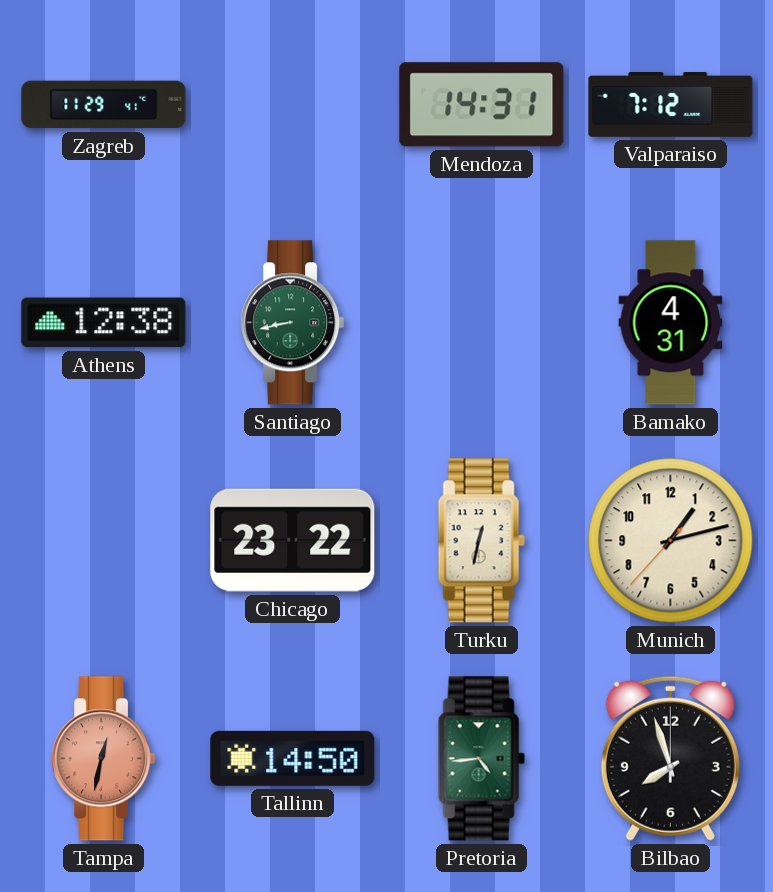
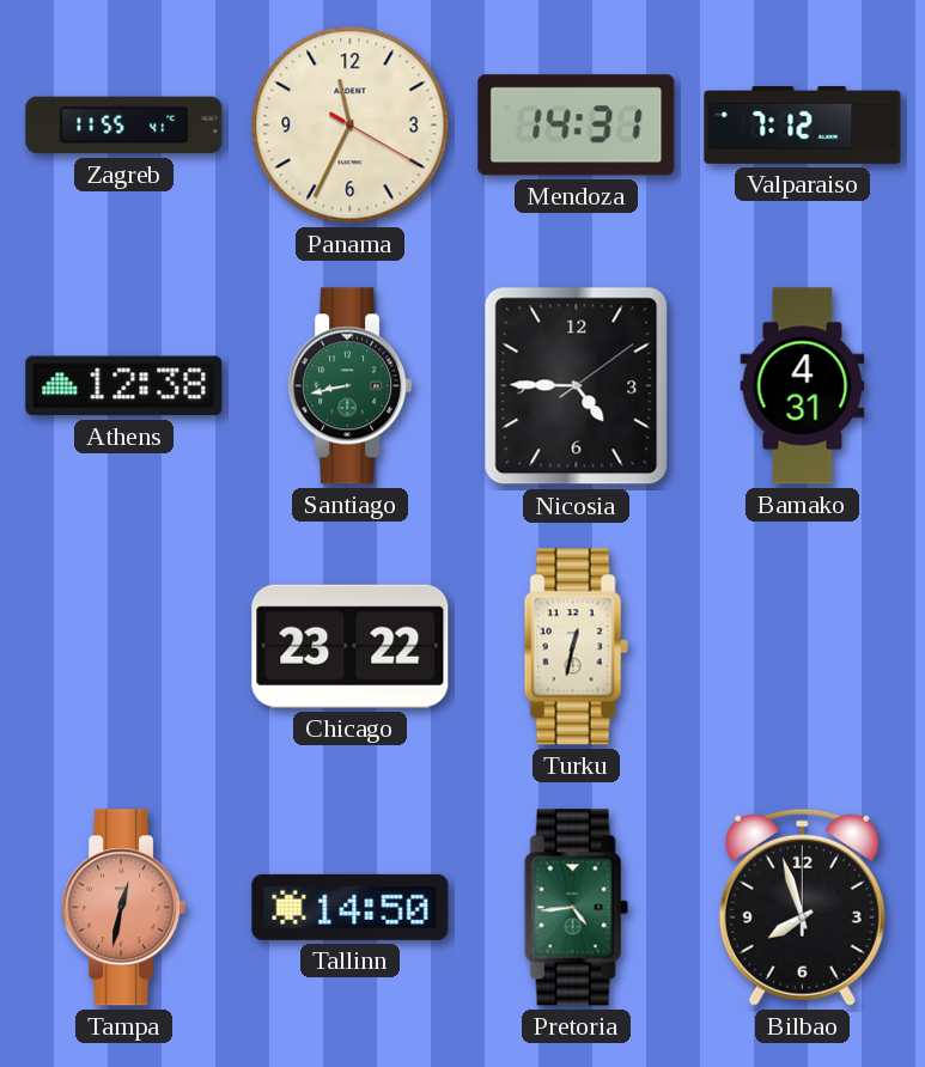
Zagreb: 11:29 -> 11:55
Panama: none -> 11:34
Nicosia: none -> 4:45
Munich: 1:12 -> none
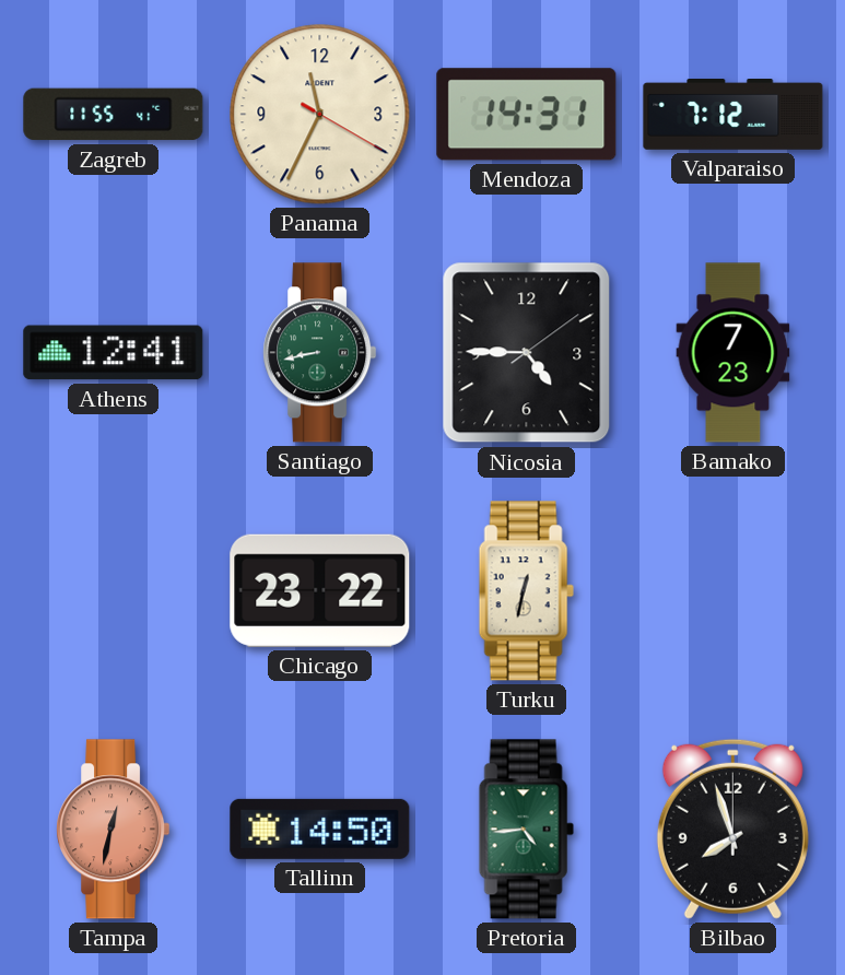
Athens: 12:38 -> 12:41
Bamako: 4:31 -> 7:23
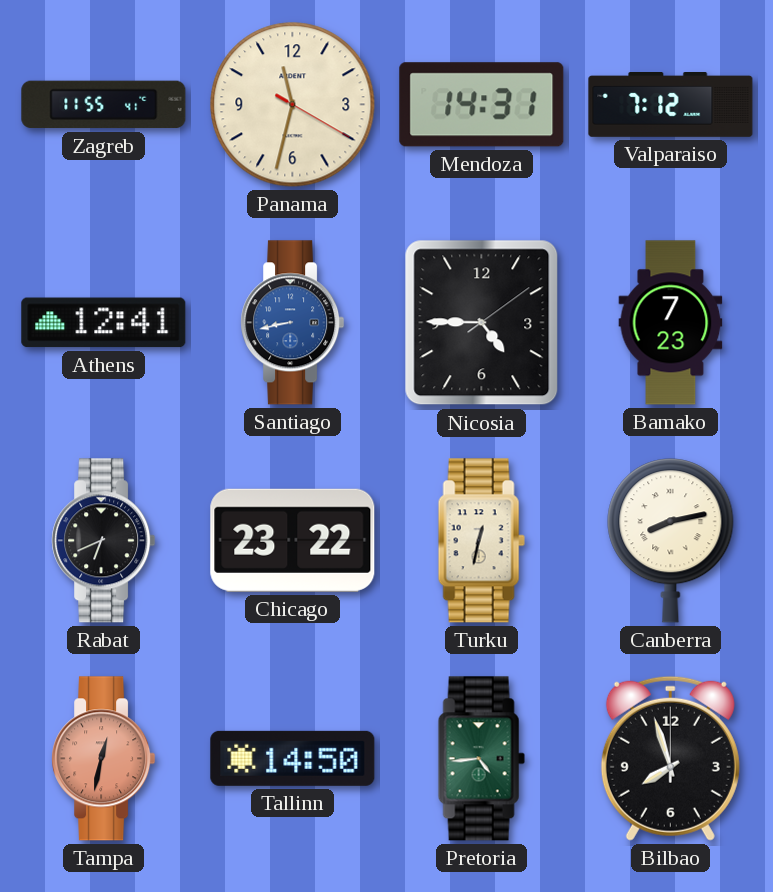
Panama: 11:34 -> 11:32
Santiago dial: green -> blue
Rabat: none -> 6:41
Canberra: none -> 8:13
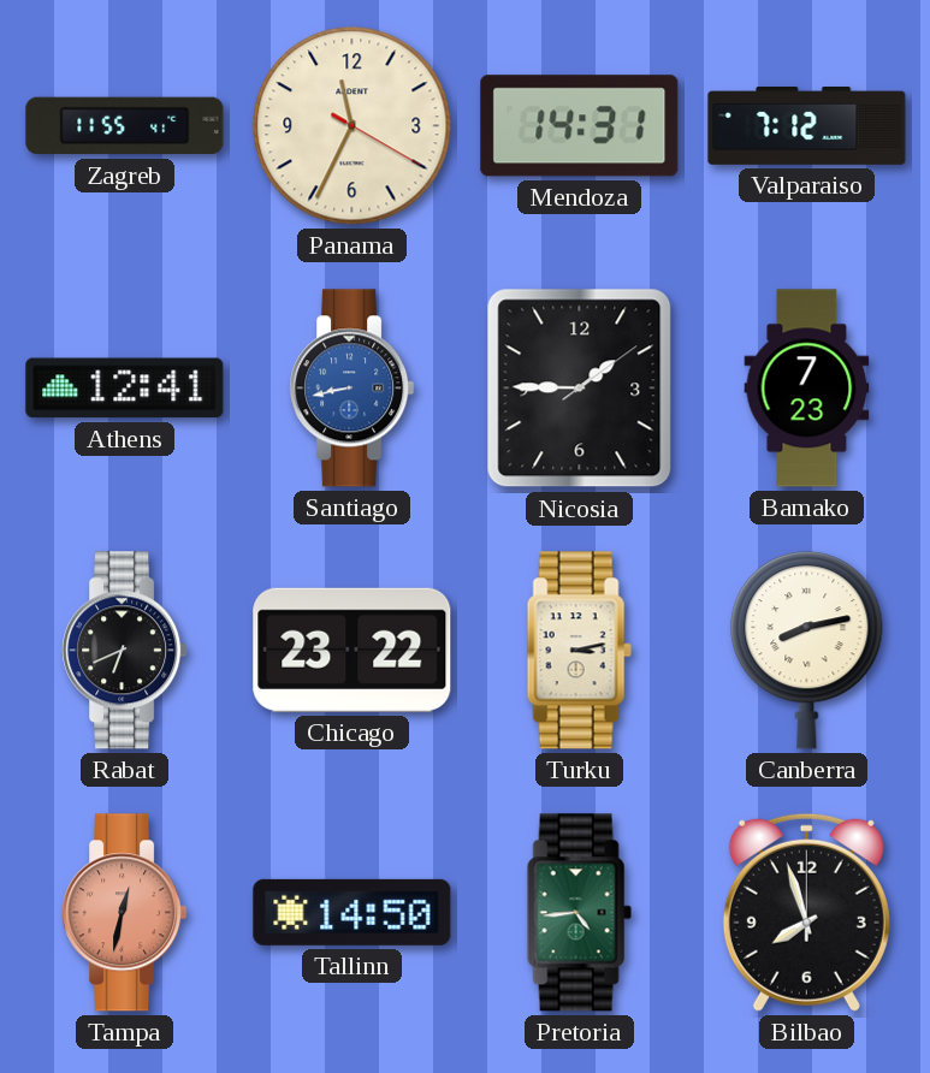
Panama: 11:32 -> 11:34
Nicosia: 4:45 -> 1:45
Turku: 12:32 -> 3:13
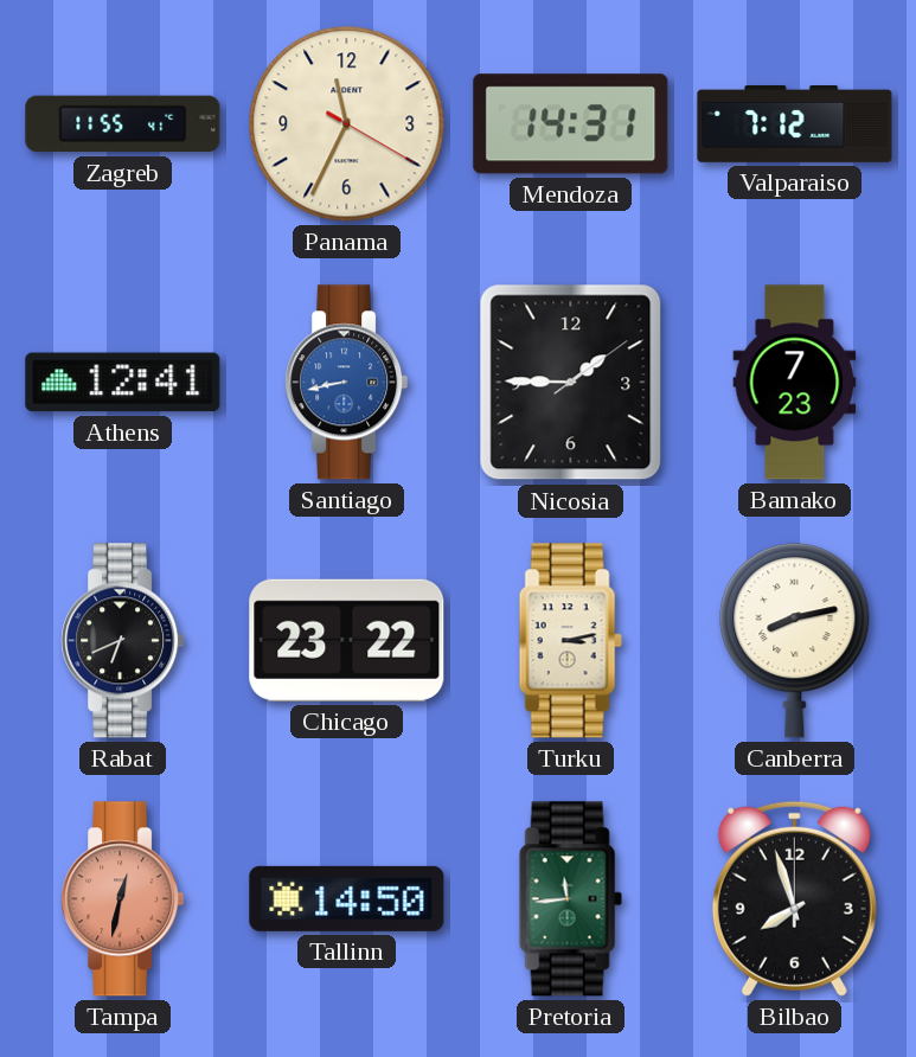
Pretoria: 4:44 -> 11:44
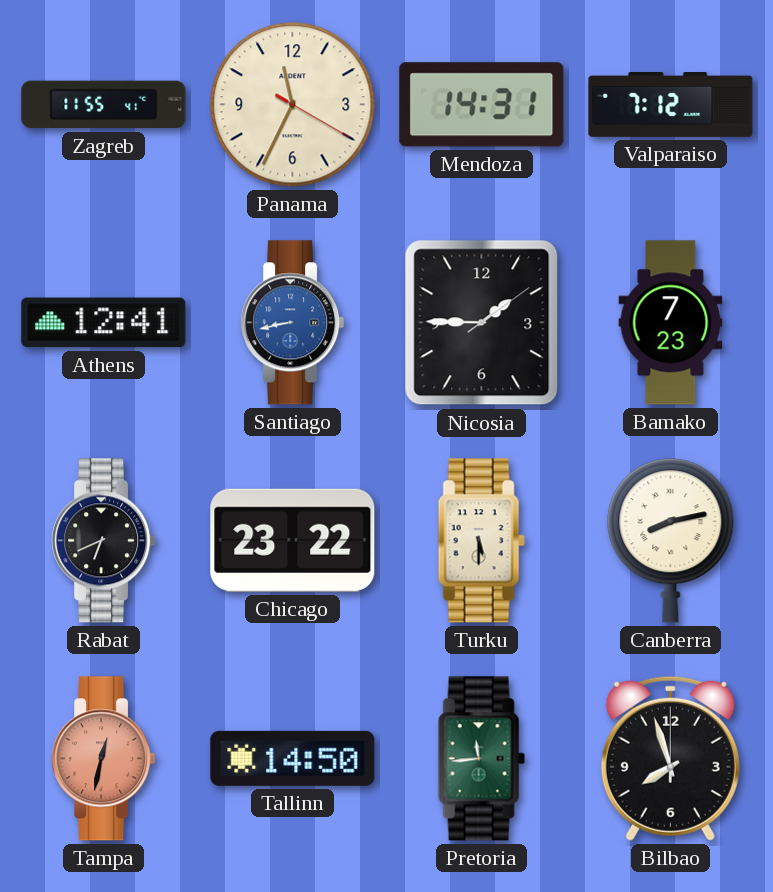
Turku: 3:13 -> 5:30
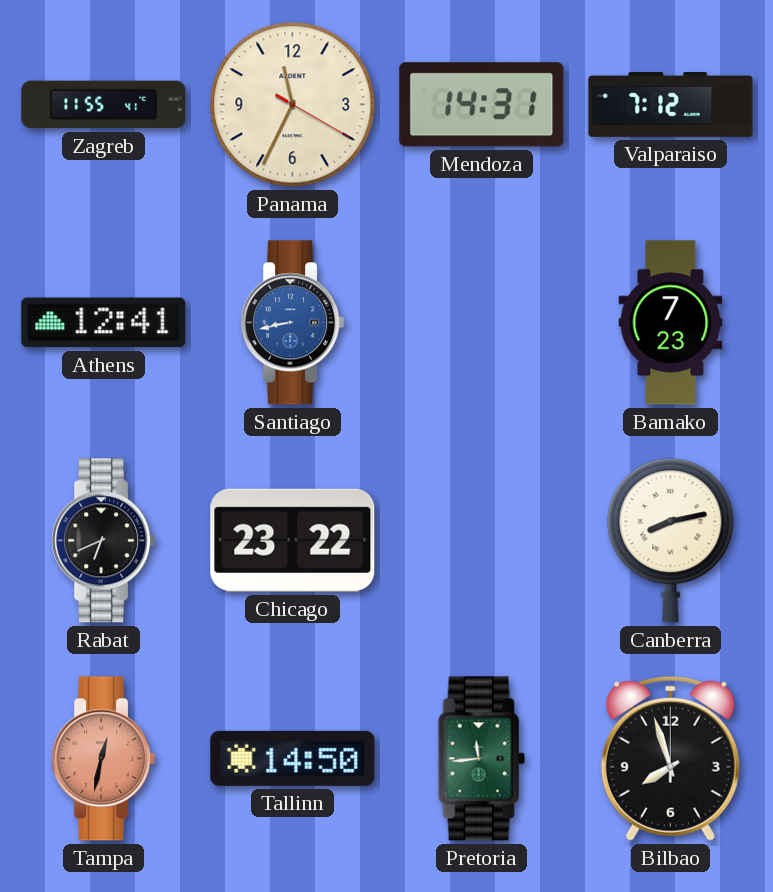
Nicosia: 1:45 -> none
Turku: 5:30 -> none
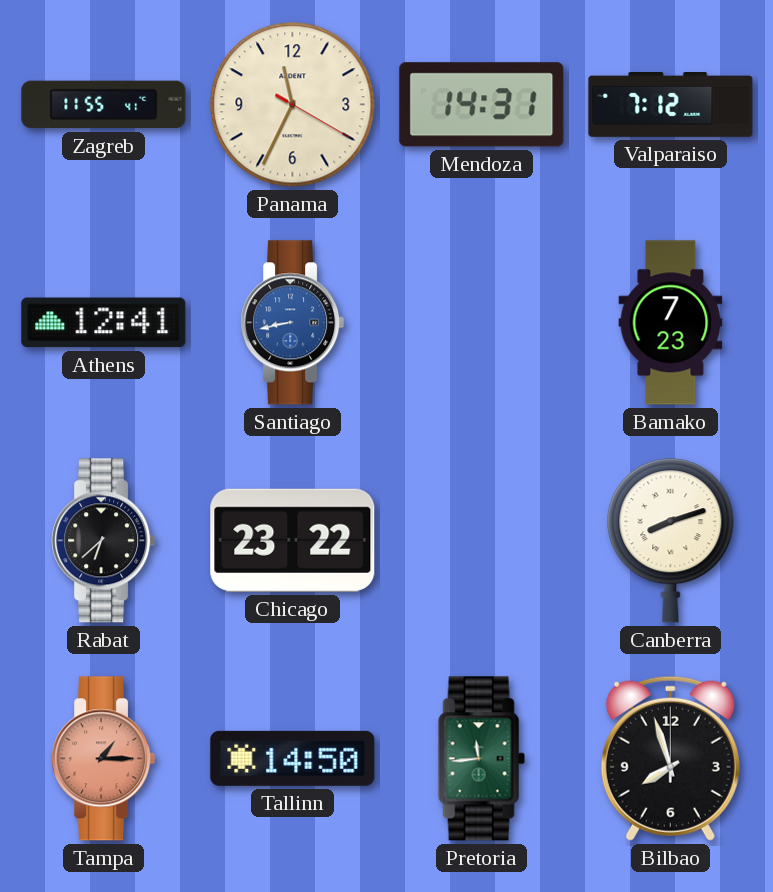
Rabat: 6:41 -> 6:38
Canberra: 8:13 -> 8:12
Tampa: 12:32 -> 1:15
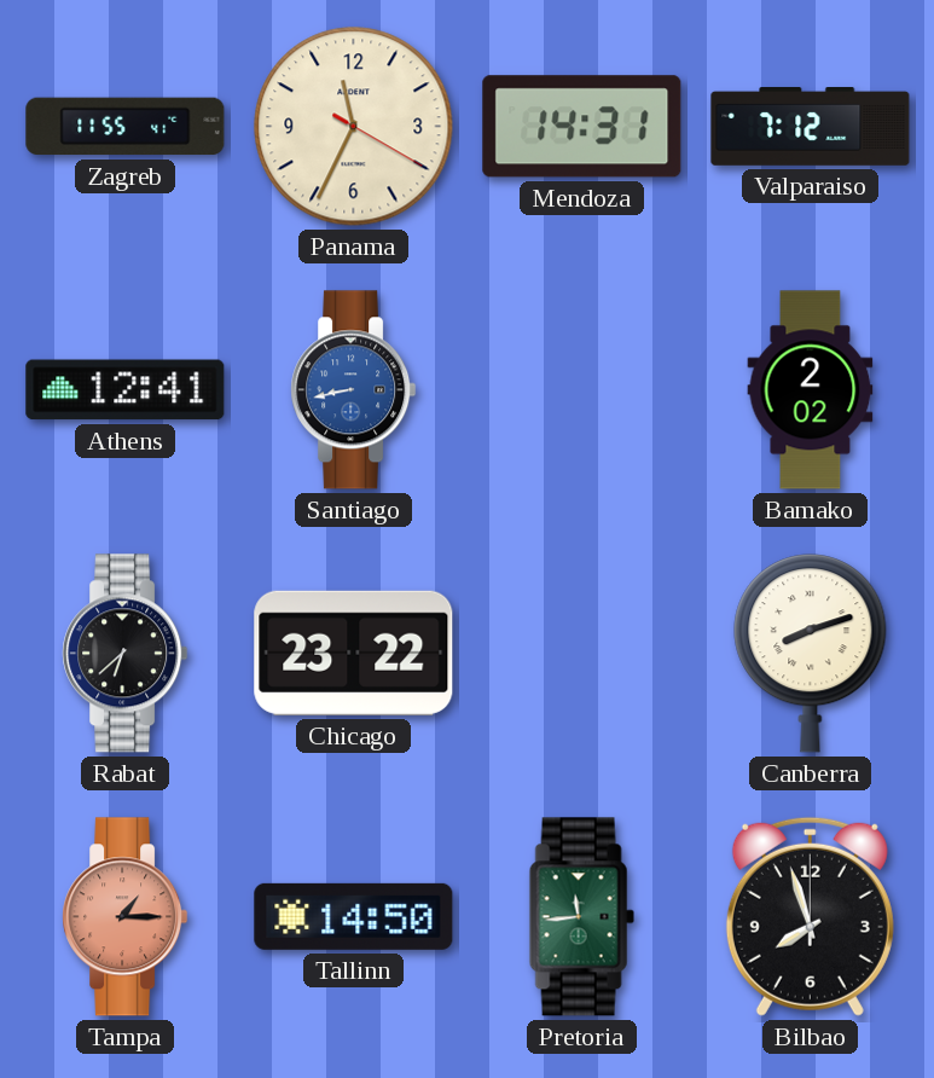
Bamako: 7:23 -> 2:02
